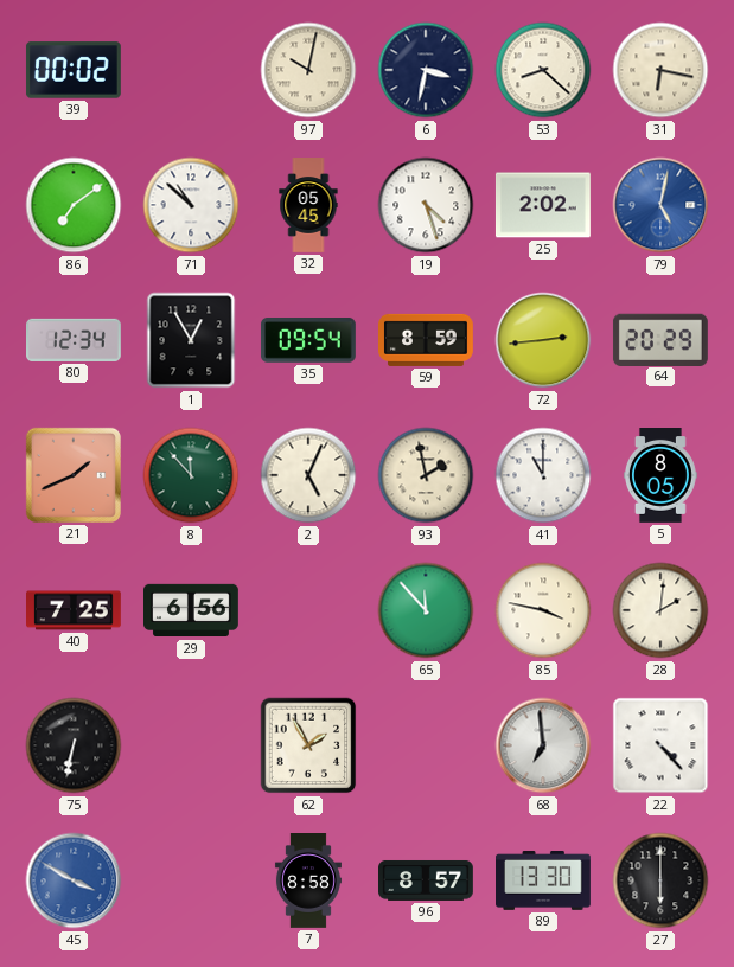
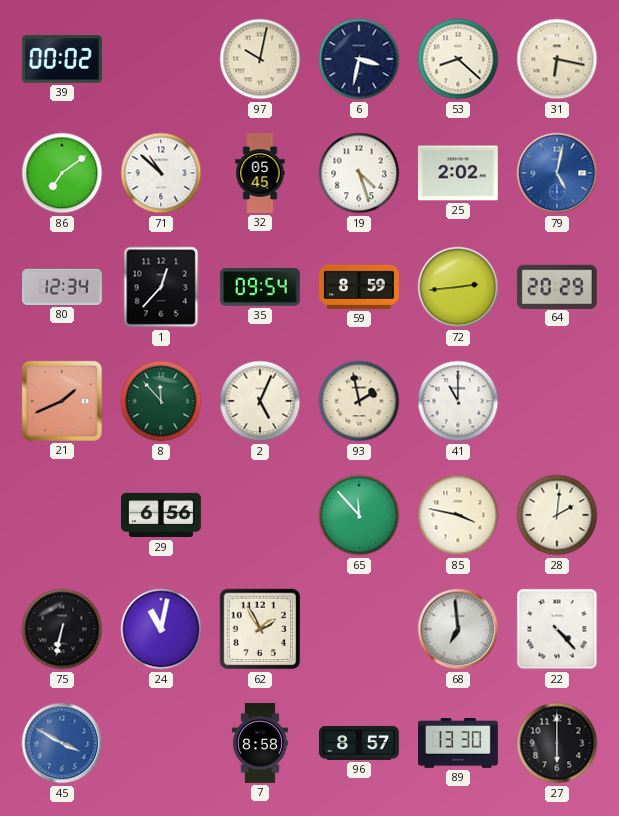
1: 12:55 -> 12:37
5: 8:05 -> none
40: 7:25 -> none
24: none -> 11:02
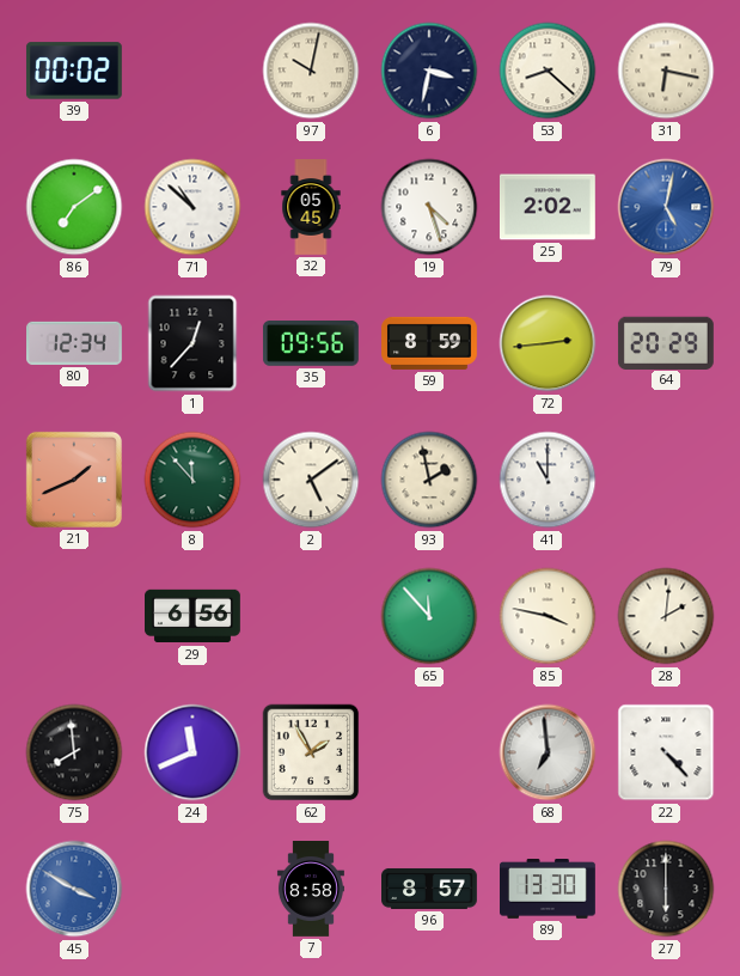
35: 09:54 -> 09:56
2: 5:04 -> 5:09
75: 6:32 -> 7:59
24: 11:02 -> 11:41
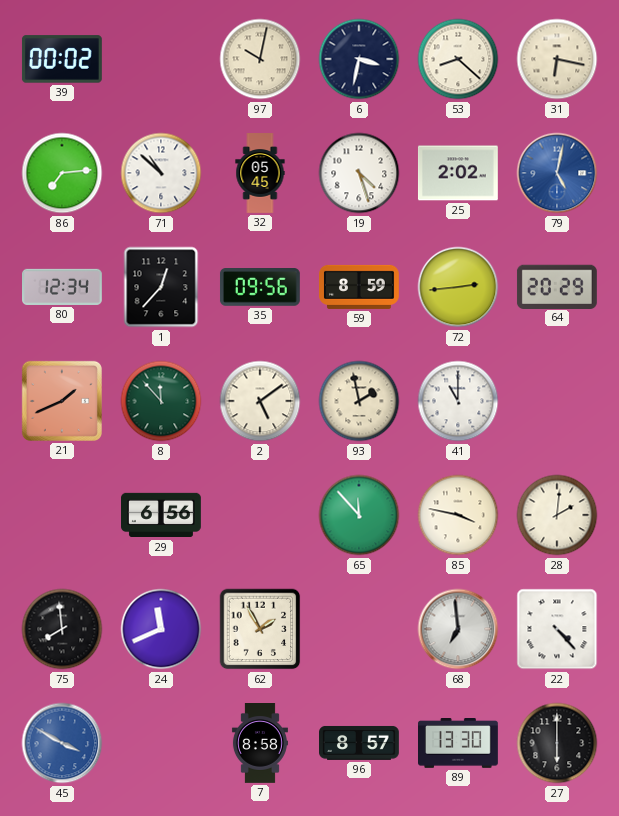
86: 7:09 -> 7:14
